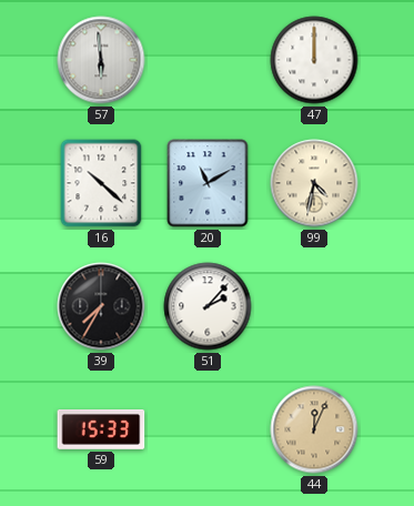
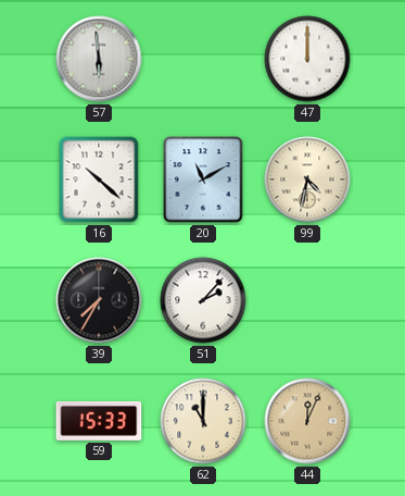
62: none -> 11:00
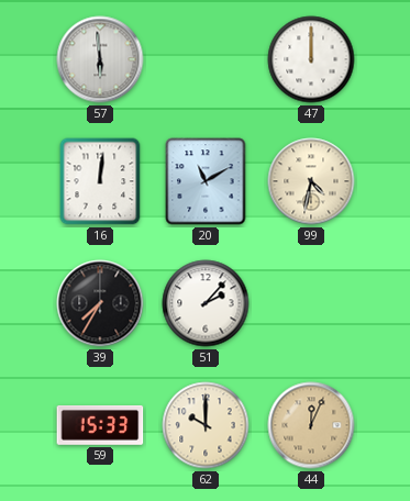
16: 10:22 -> 12:01
62: 11:00 -> 10:00
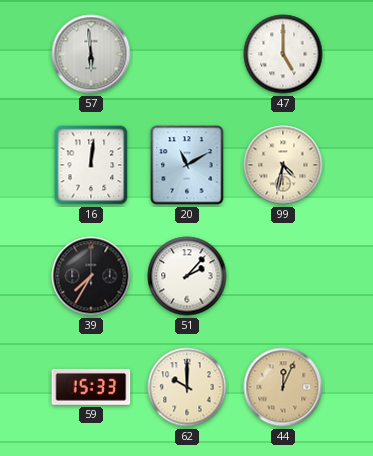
47: 12:00 -> 5:00
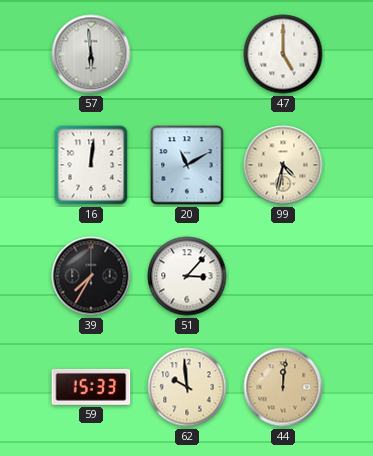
51: 2:07 -> 3:07
62: 10:00 -> 9:59
44: 12:04 -> 12:01
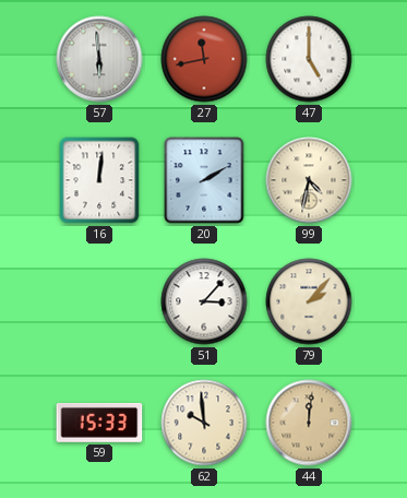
27: none -> 11:43
20: 11:10 -> 2:10
39: 7:35 -> none
79: none -> 2:07
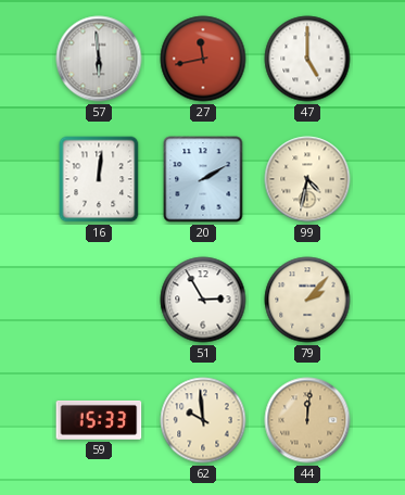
51: 3:07 -> 2:55
